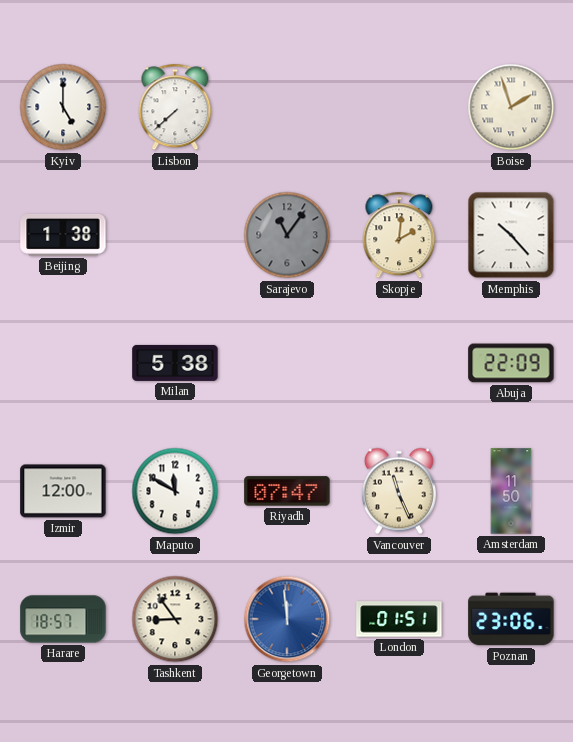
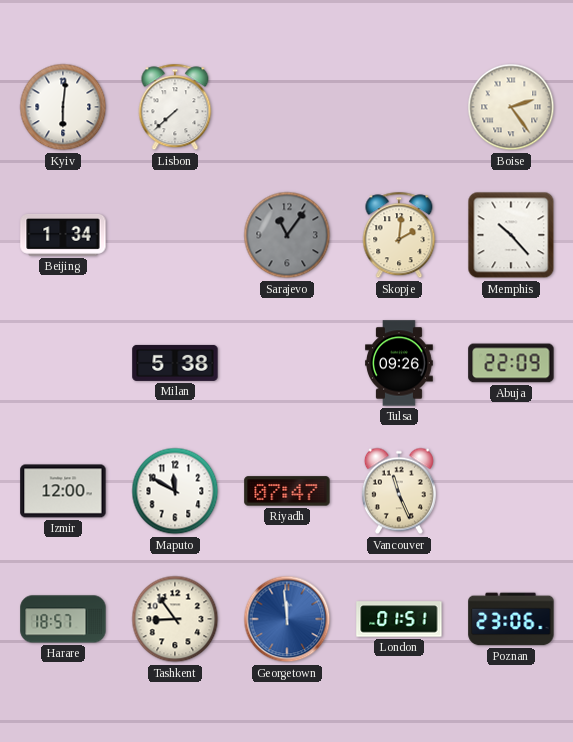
Kyiv: 5:00 -> 6:01
Boise: 1:57 -> 2:24
Beijing: 1:38 -> 1:34
Tulsa: none -> 09:26
Amsterdam: 11:50 -> none
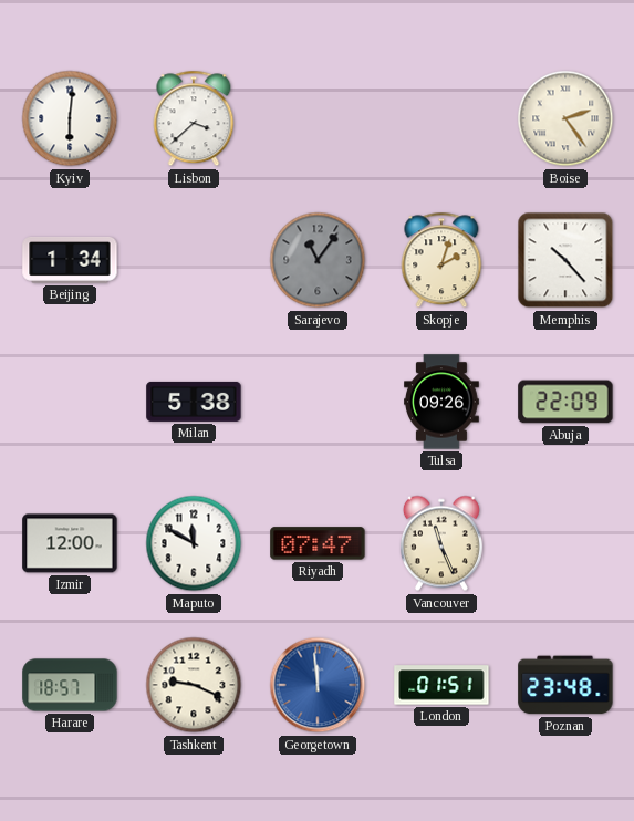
Lisbon: 7:38 -> 3:38
Skopje: 2:01 -> 2:03
Tashkent: 8:54 -> 9:19
Poznan: 23:06 -> 23:48
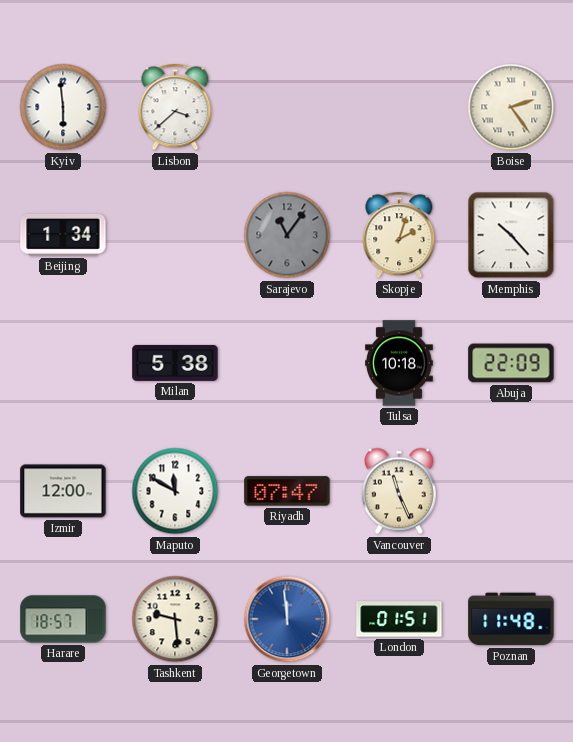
Kyiv: 6:01 -> 5:59
Tulsa: 09:26 -> 10:18
Tashkent: 9:19 -> 9:29
Poznan: 23:48 -> 11:48
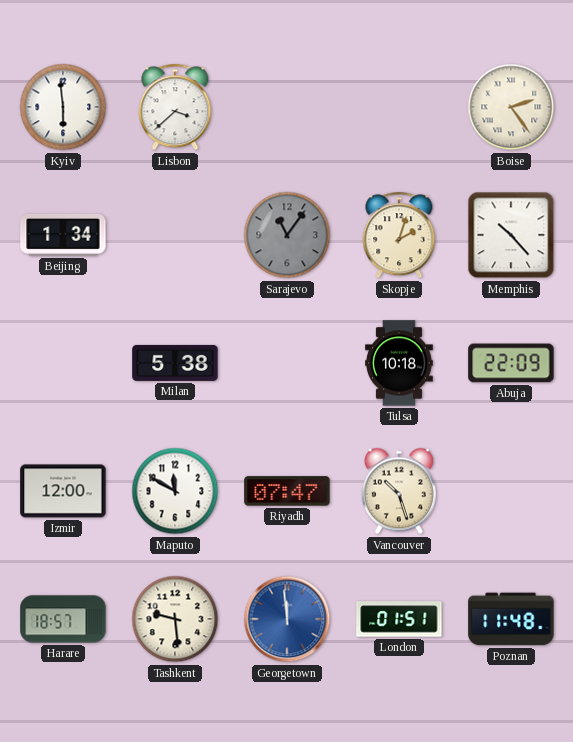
Vancouver: 11:26 -> 10:27
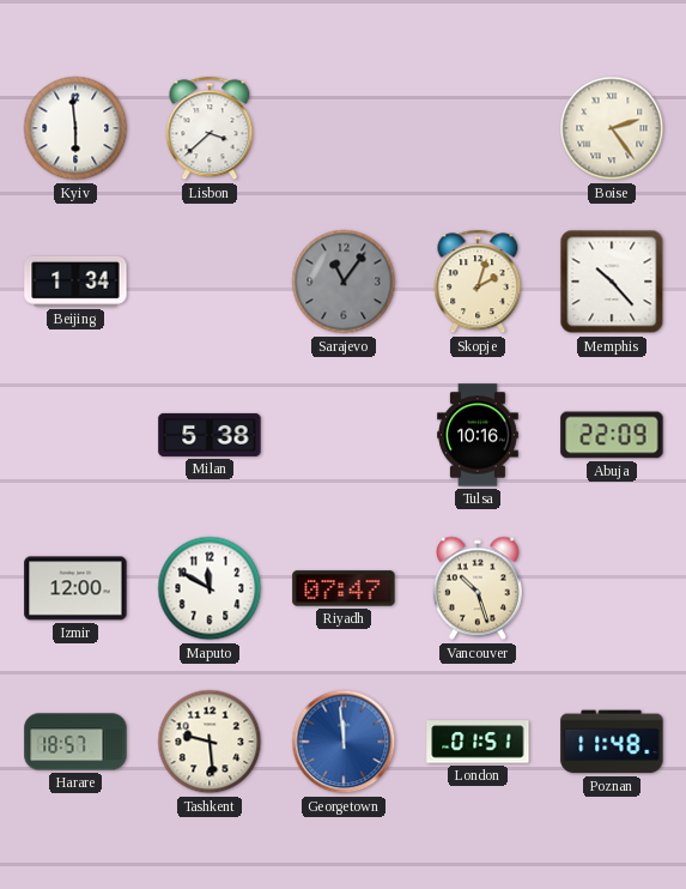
Tulsa: 10:18 -> 10:16
